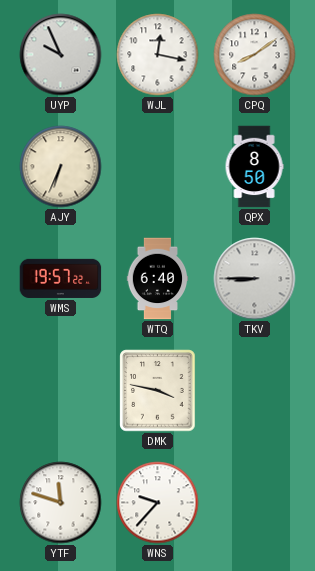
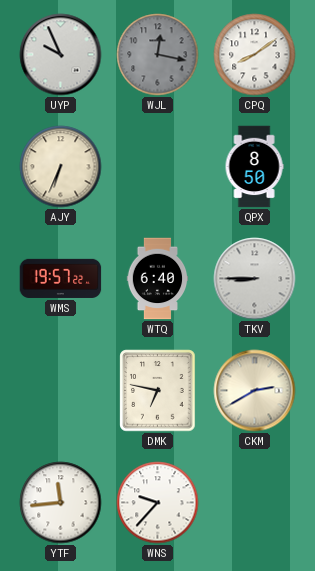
WJL dial: white -> grey
DMK: 3:47 -> 6:47
CKM: none -> 2:40
YTF: 11:48 -> 11:44
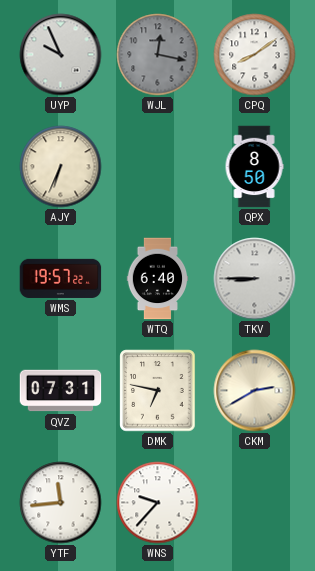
QVZ: none -> 07:31
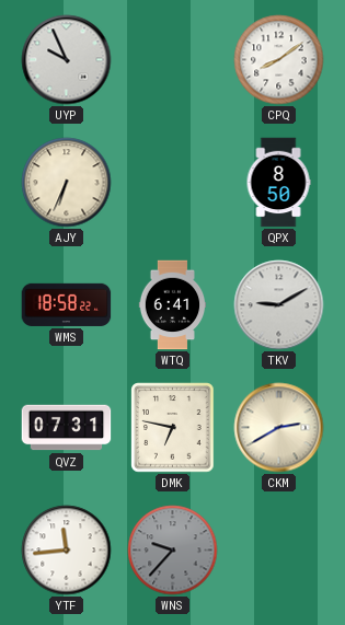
WJL: 12:17 -> none
WMS: 19:57 -> 18:58
WTQ: 6:40 -> 6:41
TKV: 8:45 -> 9:10
WNS dial: white -> grey
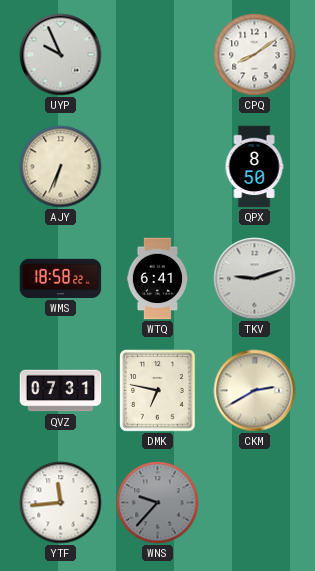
TKV: 9:10 -> 9:12
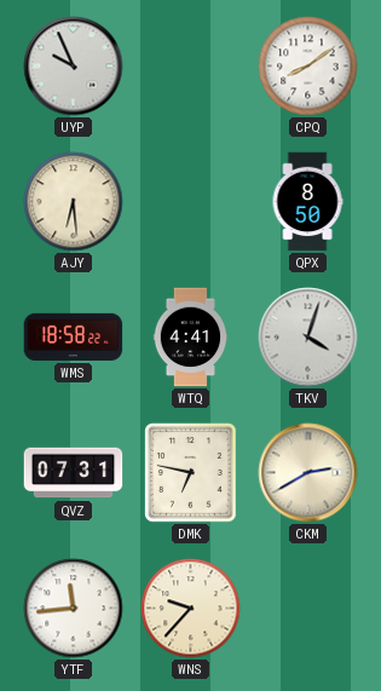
AJY: 6:34 -> 6:29
WTQ: 6:41 -> 4:41
TKV: 9:12 -> 4:03
WNS dial: grey -> cream
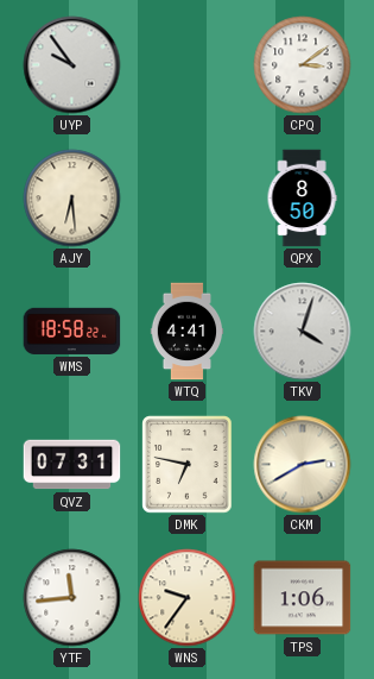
UYP: 9:56 -> 9:54
CPQ: 8:09 -> 3:09
WNS: 9:37 -> 9:36
TPS: none -> 1:06
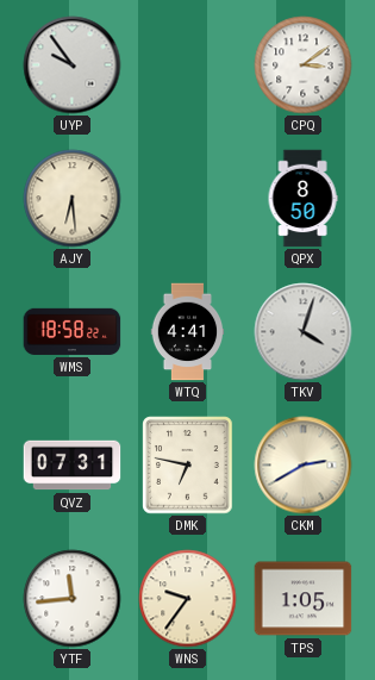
TPS: 1:06 -> 1:05
